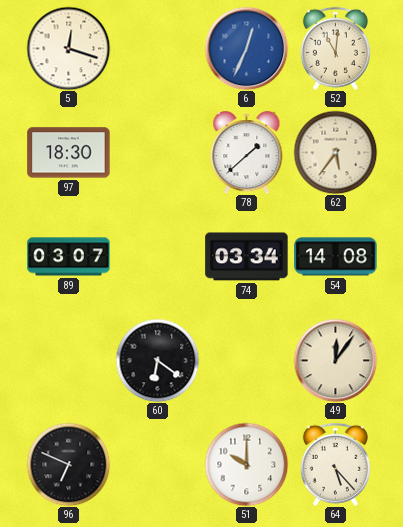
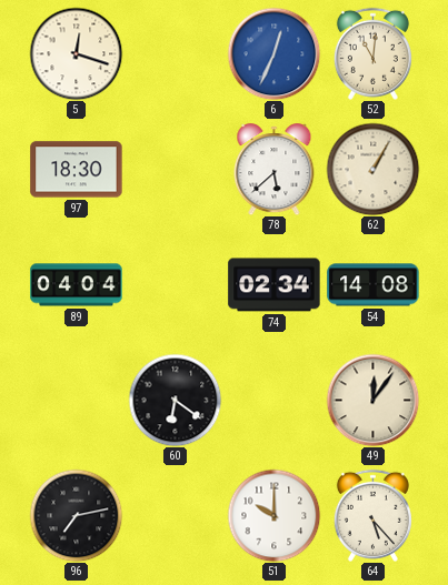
78: 1:38 -> 5:38
62: 5:36 -> 1:05
89: 03:07 -> 04:04
74: 03:34 -> 02:34
96: 6:49 -> 7:13
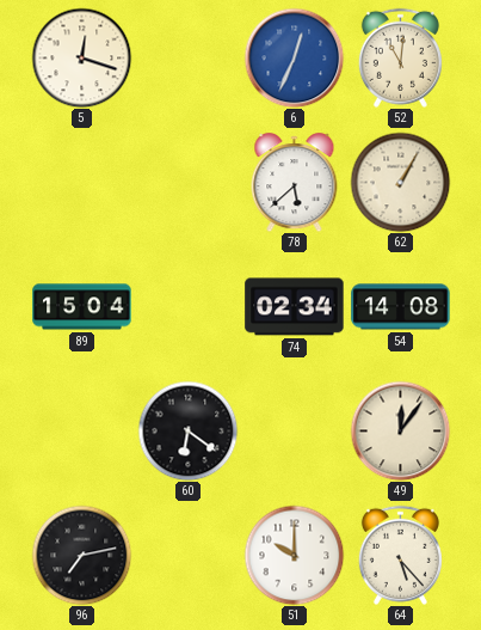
97: 18:30 -> none
89: 04:04 -> 15:04
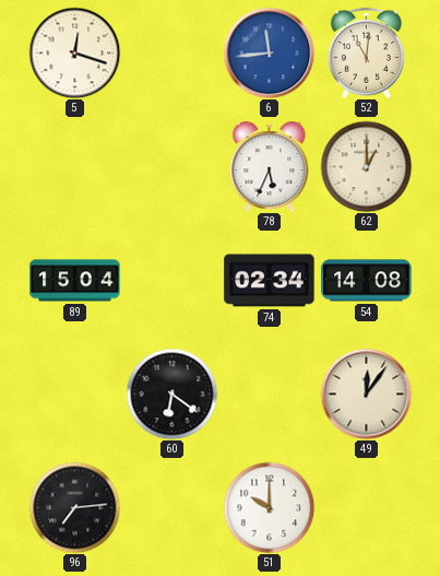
6: 12:34 -> 11:44
78: 5:38 -> 5:34
62: 1:05 -> 1:00
96: 7:13 -> 7:14
64: 5:23 -> none
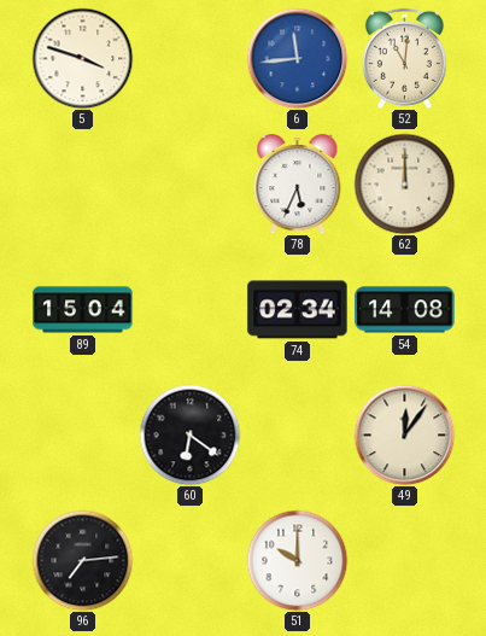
5: 12:18 -> 3:48
62: 1:00 -> 12:00
